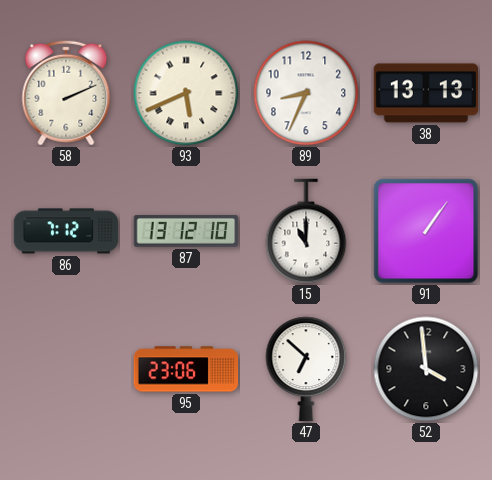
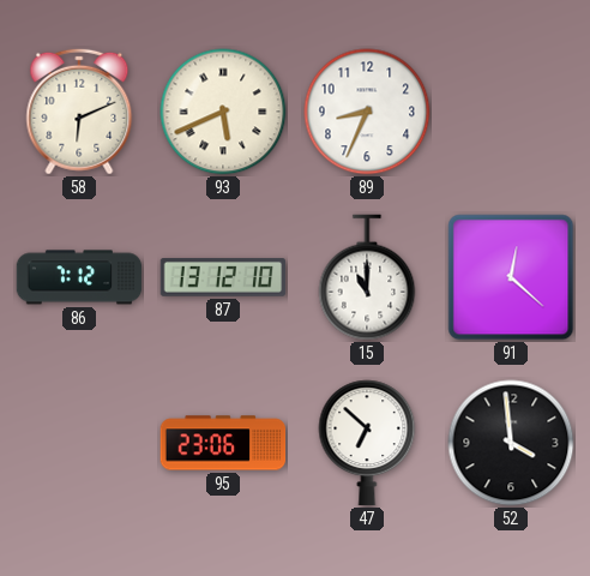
58: 2:11 -> 6:11
38: 13:13 -> none
91: 1:06 -> 12:22
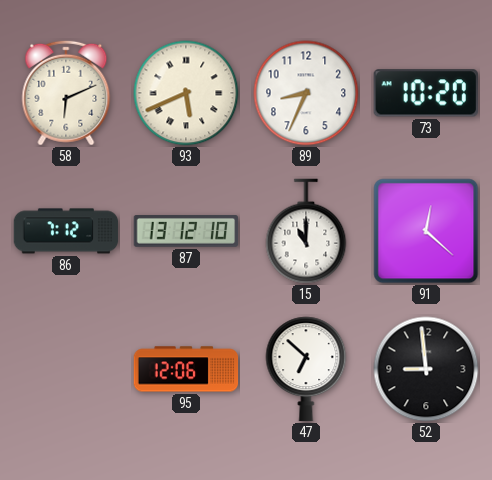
73: none -> 10:20
95: 23:06 -> 12:06
52: 3:59 -> 8:59
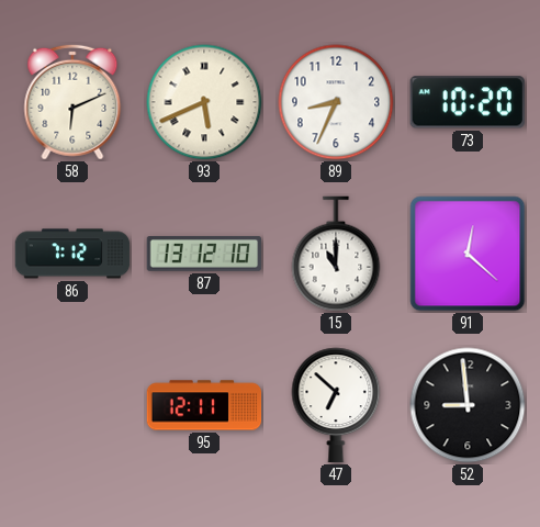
95: 12:06 -> 12:11
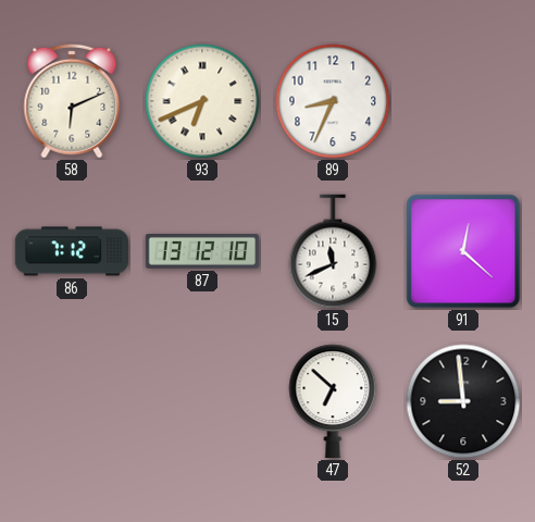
93: 5:41 -> 6:41
73: 10:20 -> none
15: 11:00 -> 11:41
95: 12:11 -> none
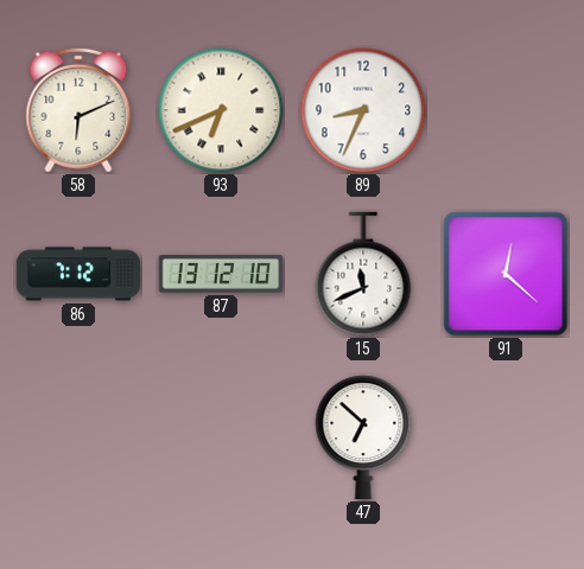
52: 8:59 -> none
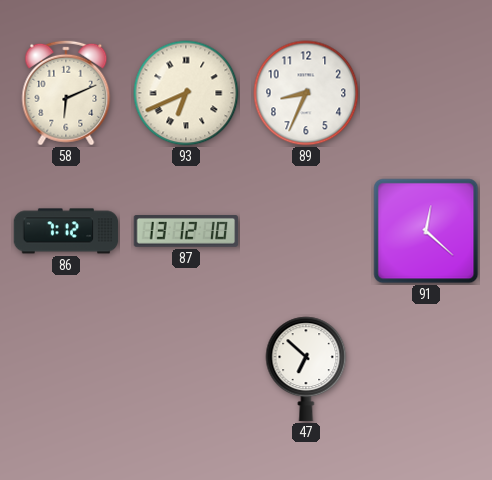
15: 11:41 -> none
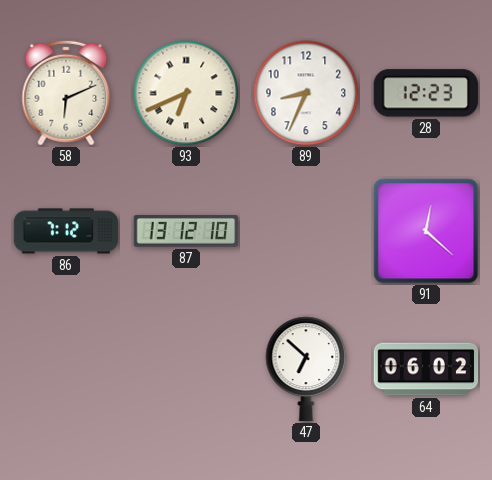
28: none -> 12:23
64: none -> 06:02
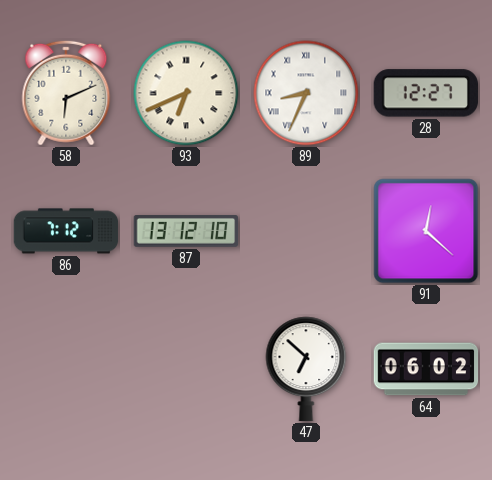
89 numerals: Arabic -> Roman
28: 12:23 -> 12:27
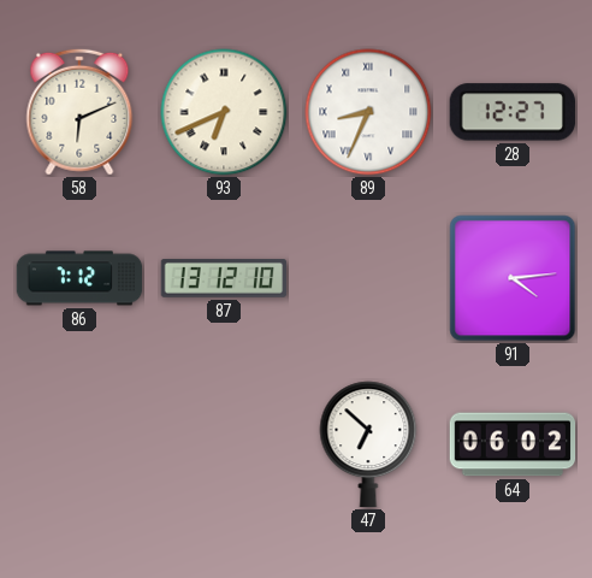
91: 12:22 -> 4:14
